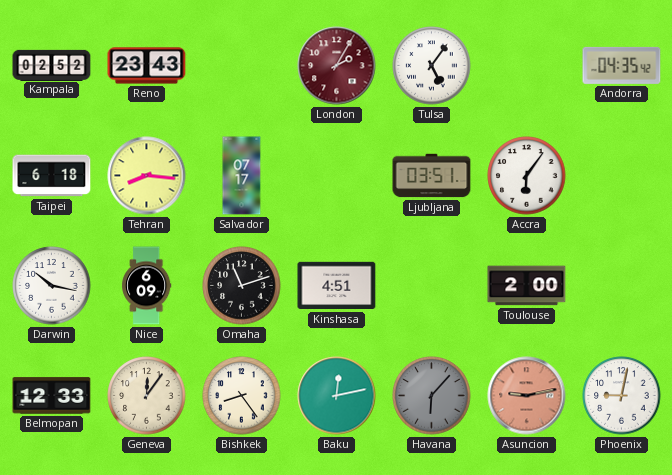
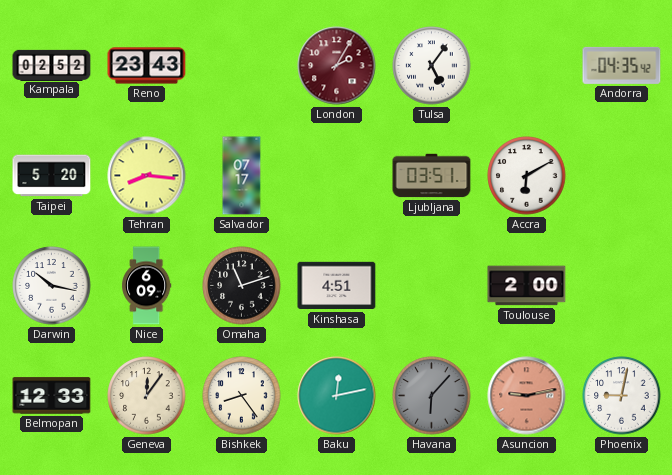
Taipei: 6:18 -> 5:20
Accra: 6:06 -> 6:10
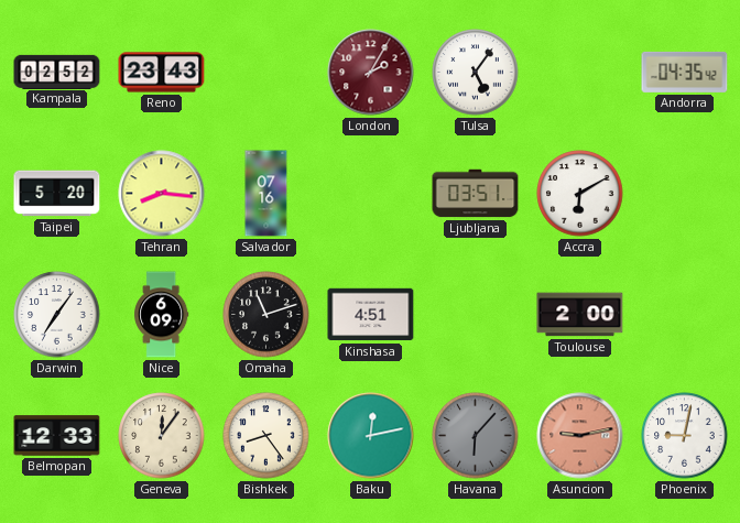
Salvador: 07:17 -> 07:16
Darwin: 10:17 -> 7:06
